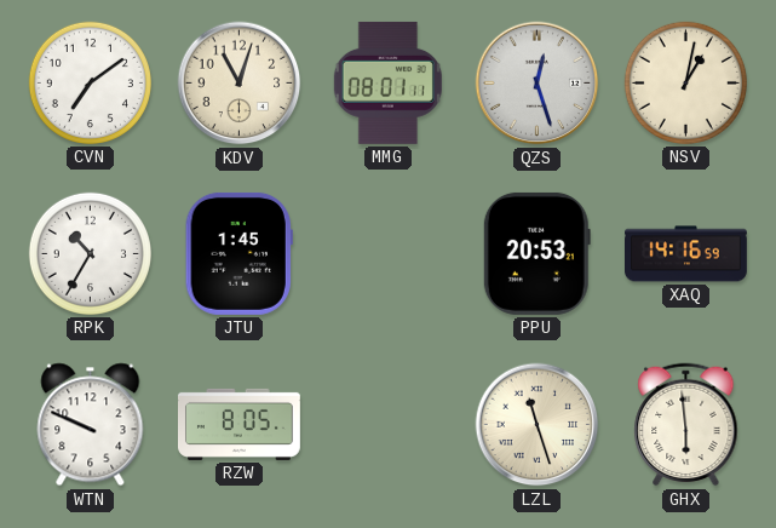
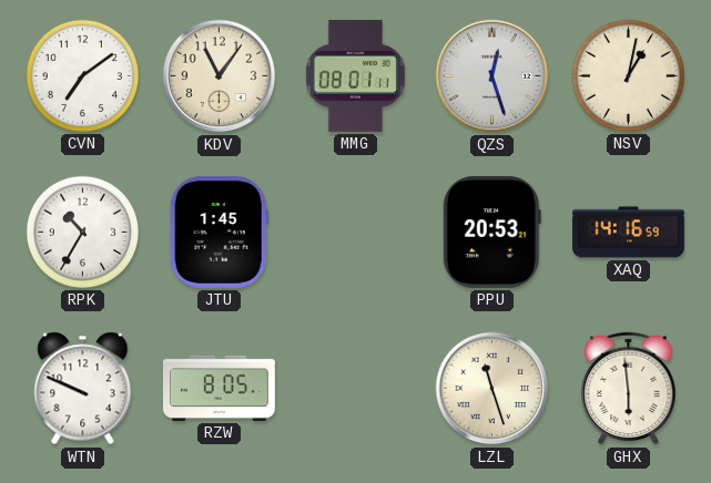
KDV: 11:03 -> 11:06
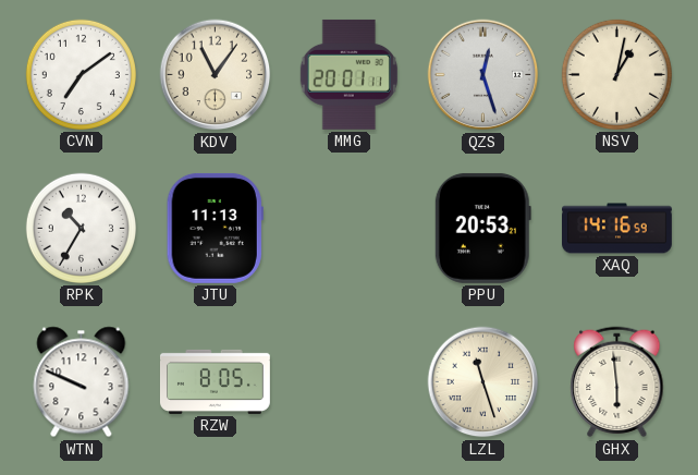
MMG: 08:01 -> 20:01
JTU: 1:45 -> 11:13
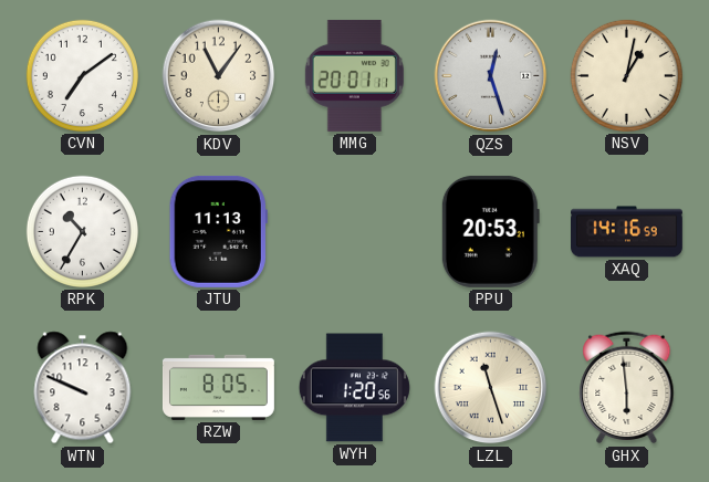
WYH: none -> 1:20
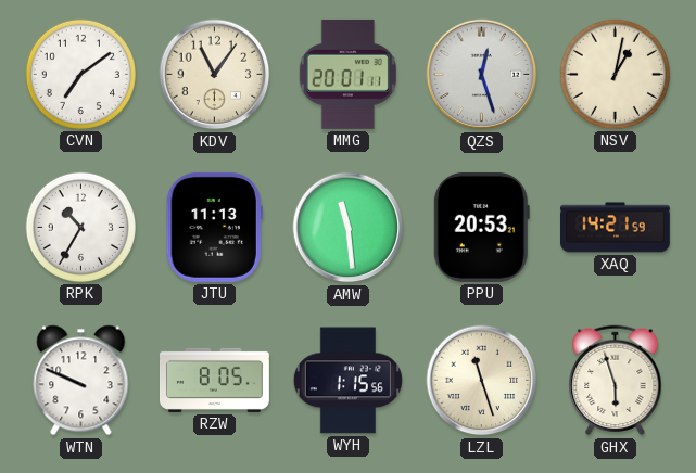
AMW: none -> 11:29
XAQ: 14:16 -> 14:21
WYH: 1:20 -> 1:15
GHX: 5:59 -> 5:57
